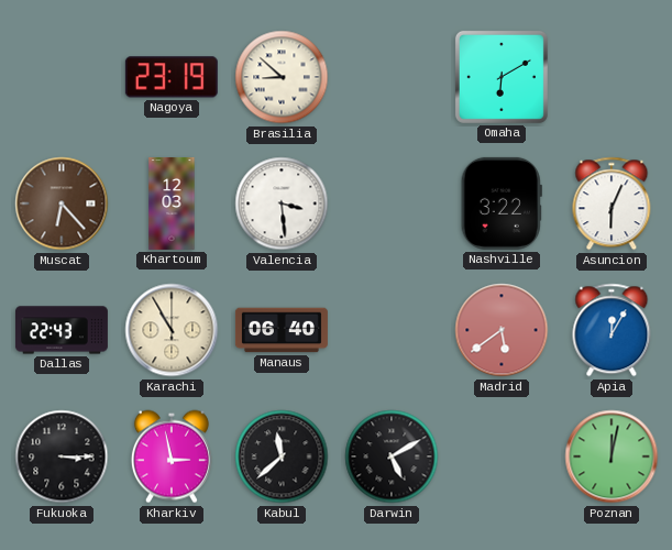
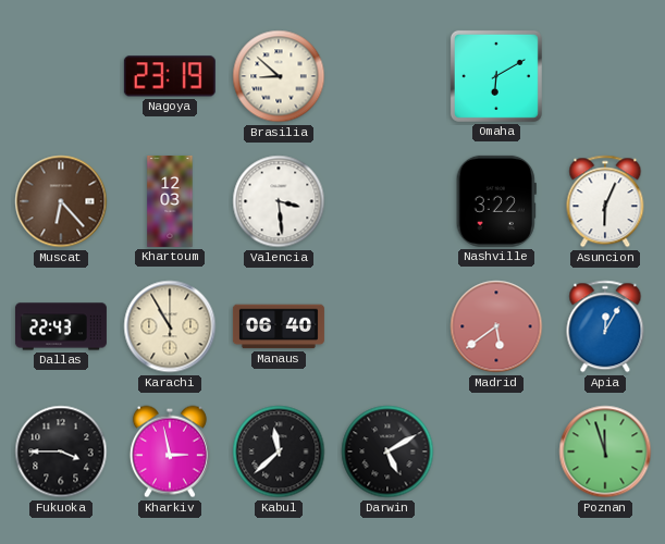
Fukuoka: 3:15 -> 3:45
Poznan: 12:02 -> 11:57
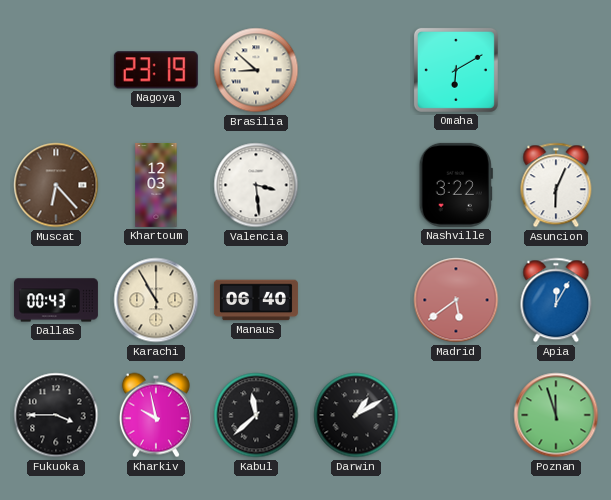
Dallas: 22:43 -> 00:43
Kharkiv: 2:58 -> 9:58
Darwin: 5:10 -> 1:10
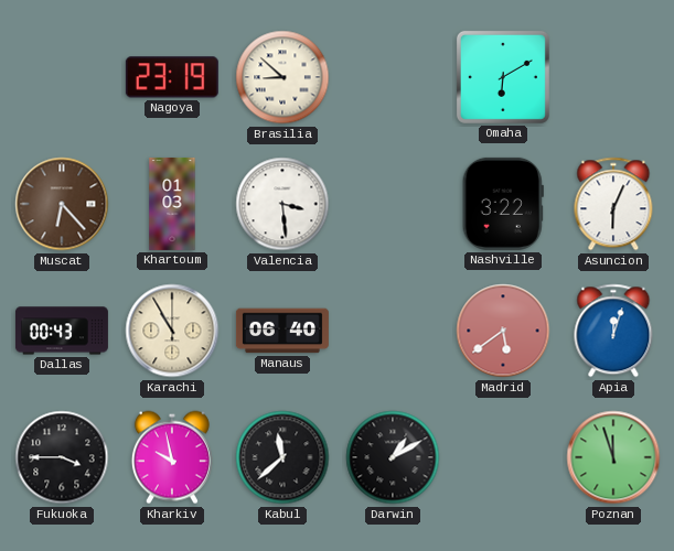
Khartoum: 12:03 -> 01:03
Apia: 12:05 -> 12:03
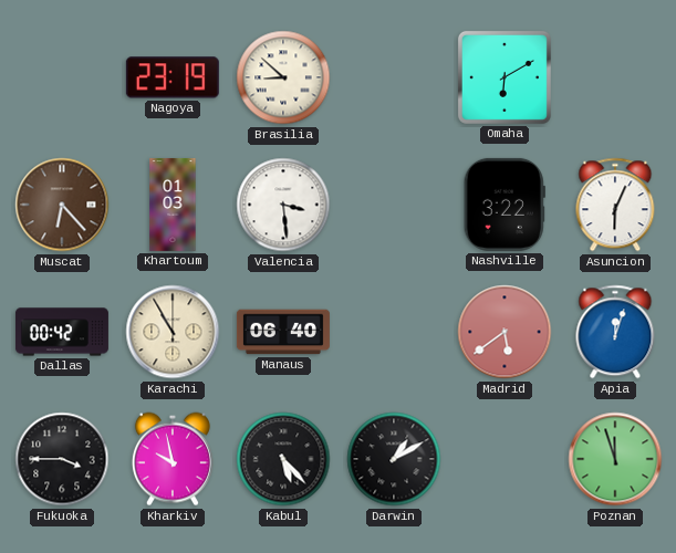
Dallas: 00:43 -> 00:42
Kabul: 11:38 -> 5:23
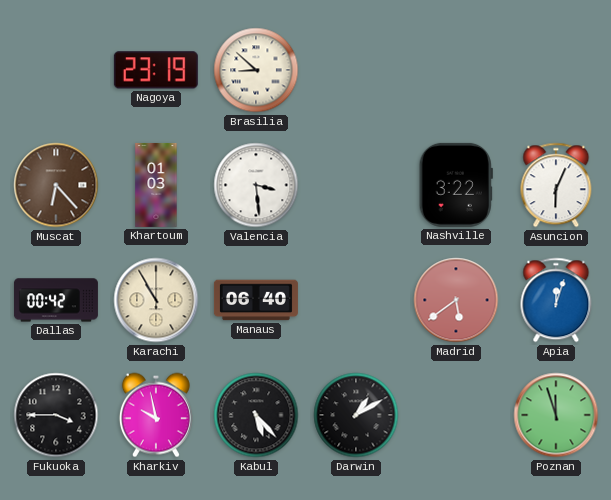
Omaha: 6:10 -> none
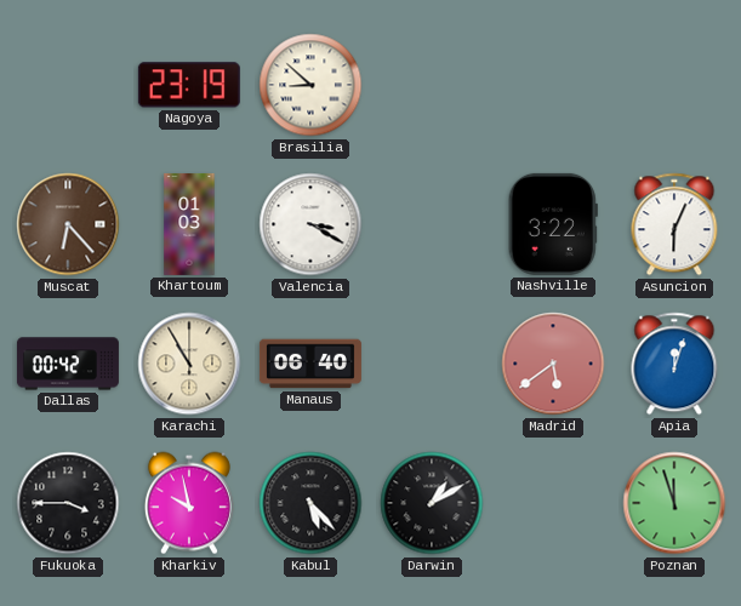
Valencia: 3:29 -> 3:20
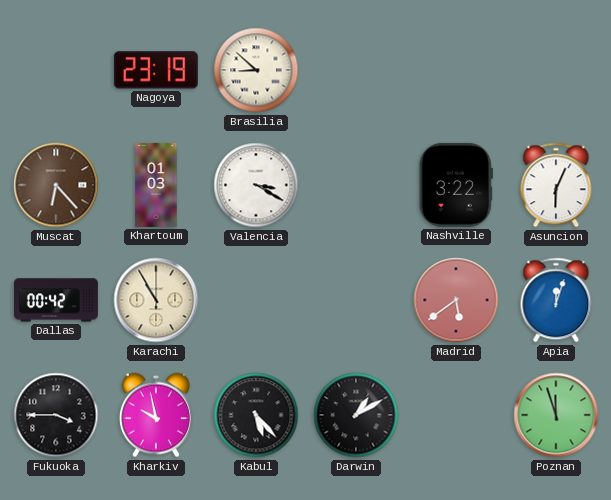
Manaus: 06:40 -> none
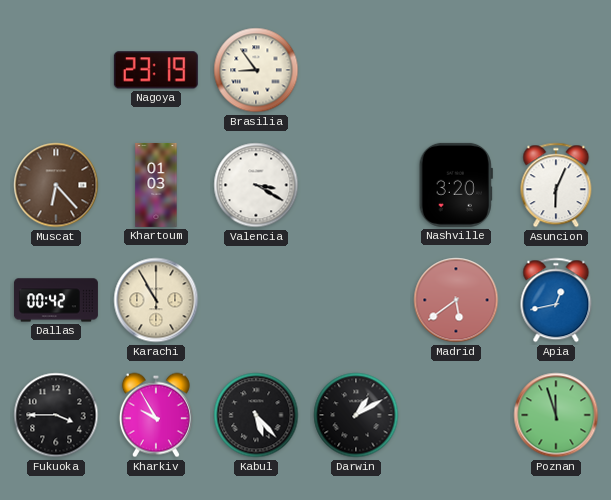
Brasilia: 8:52 -> 8:54
Nashville: 3:22 -> 3:20
Apia: 12:03 -> 12:43
Kharkiv: 9:58 -> 9:55
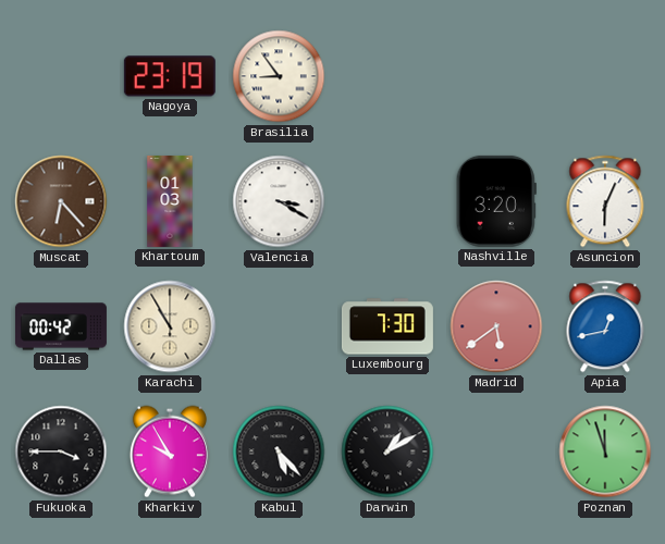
Luxembourg: none -> 7:30
